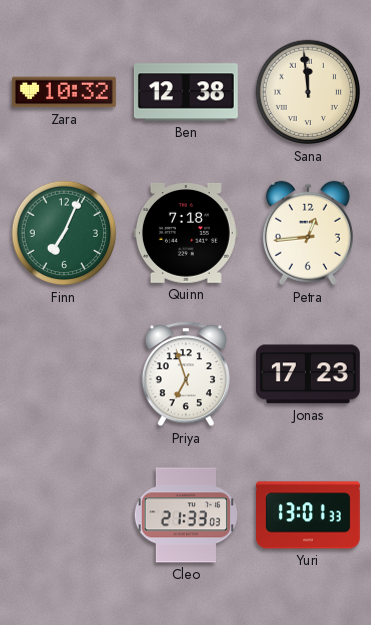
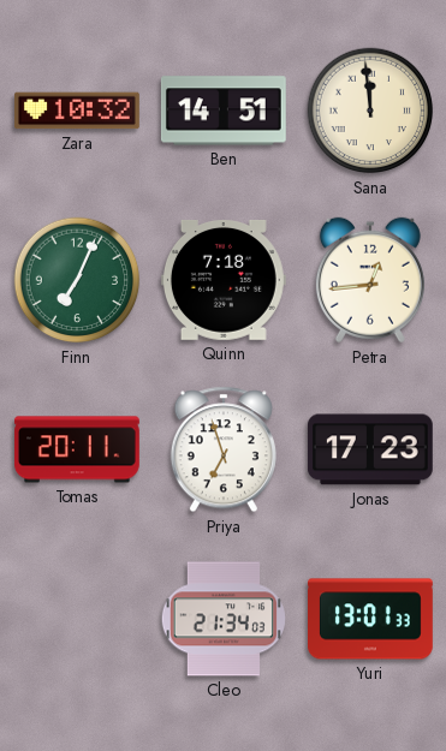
Ben: 12:38 -> 14:51
Tomas: none -> 20:11
Cleo: 21:33 -> 21:34
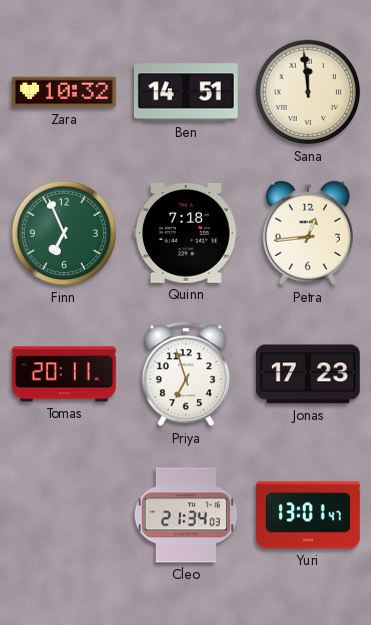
Finn: 7:04 -> 6:56
Yuri: 13:01:33 -> 13:01:47
